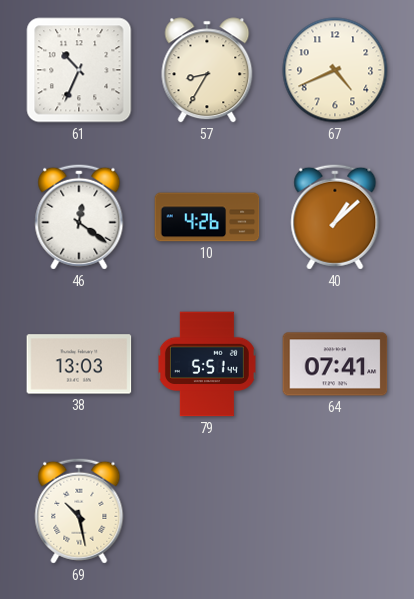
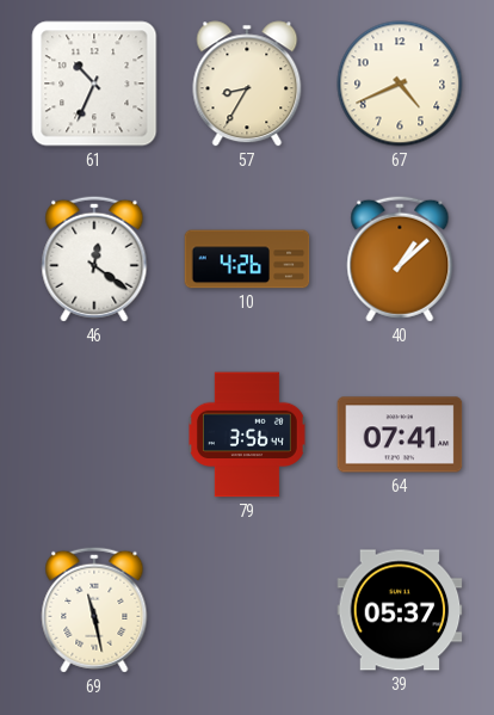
38: 13:03 -> none
79: 5:51 -> 3:56
69: 10:28 -> 11:28
39: none -> 05:37
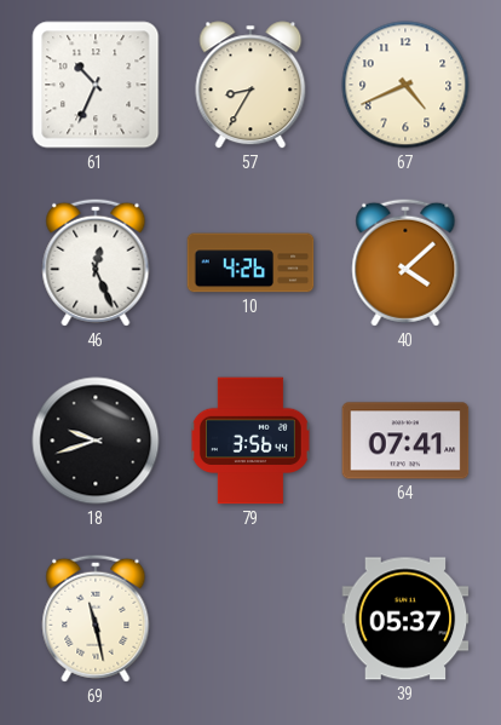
46: 12:21 -> 12:26
40: 1:08 -> 4:08
18: none -> 9:42
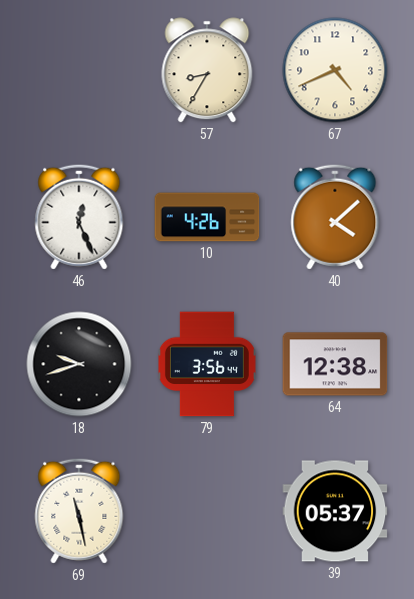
61: 10:34 -> none
64: 07:41 -> 12:38
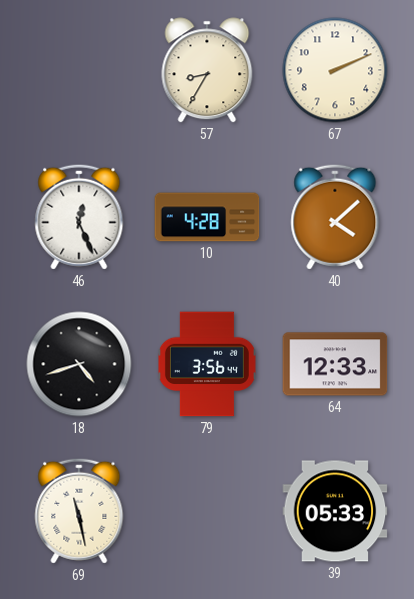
67: 4:41 -> 2:11
10: 4:26 -> 4:28
18: 9:42 -> 4:42
64: 12:38 -> 12:33
39: 05:37 -> 05:33
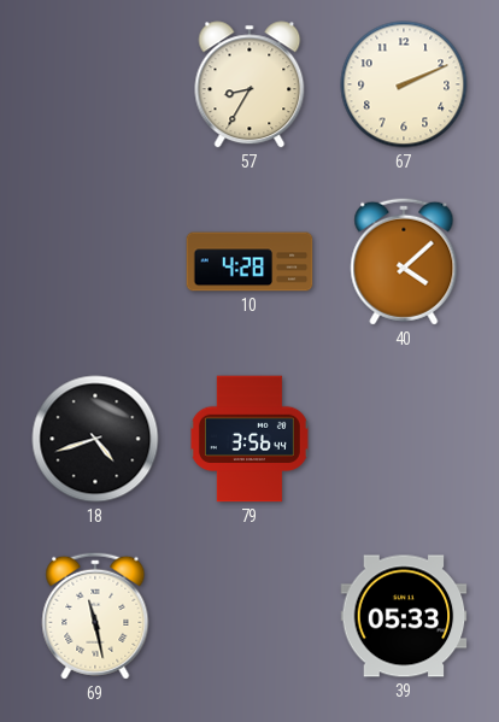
46: 12:26 -> none
64: 12:33 -> none
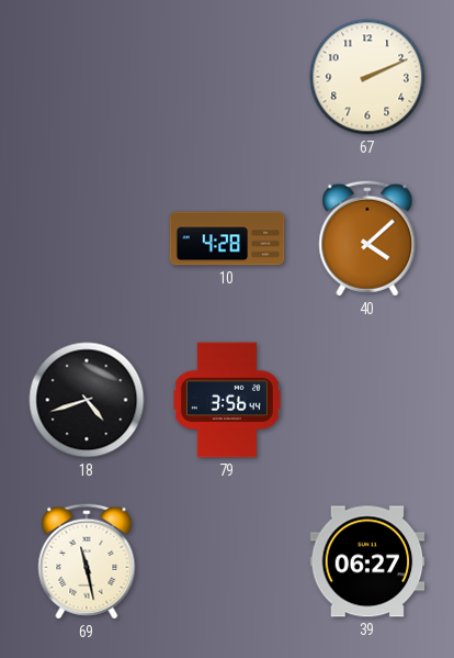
57: 8:35 -> none
39: 05:33 -> 06:27
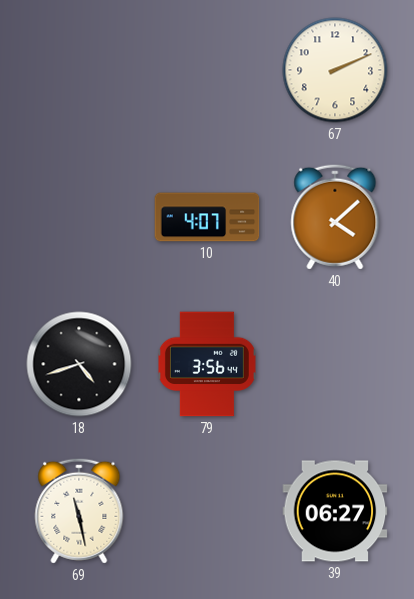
10: 4:28 -> 4:07
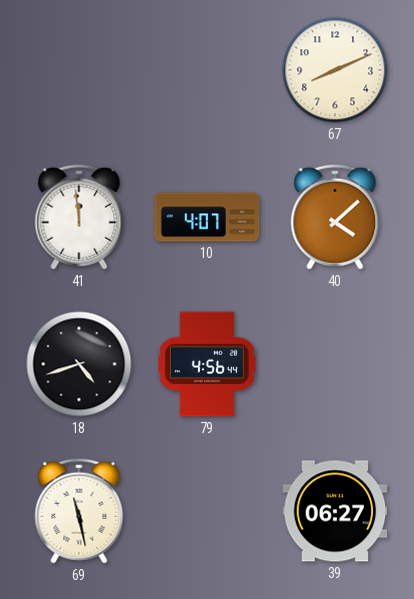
67: 2:11 -> 8:11
41: none -> 11:59
79: 3:56 -> 4:56
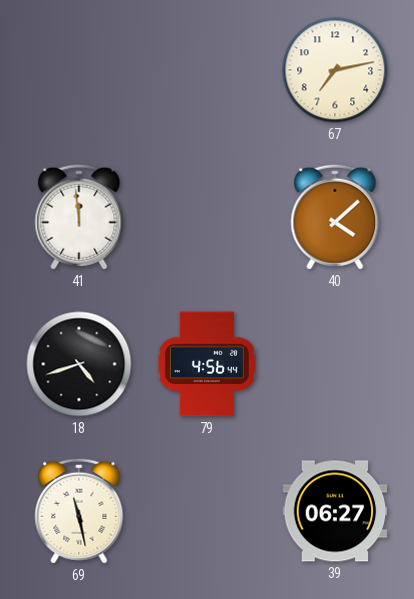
67: 8:11 -> 7:13
10: 4:07 -> none
